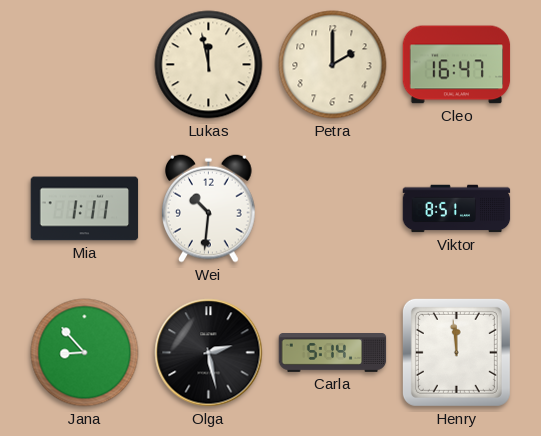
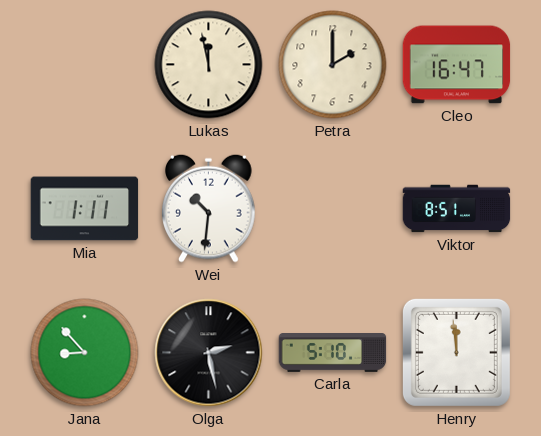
Carla: 5:14 -> 5:10
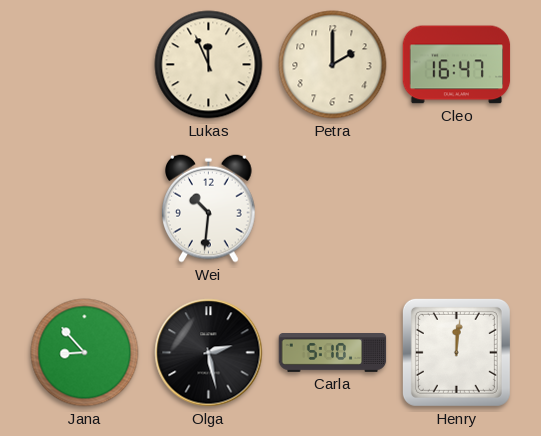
Lukas: 11:58 -> 11:56
Mia: 1:11 -> none
Viktor: 8:51 -> none
Henry: 11:59 -> 12:01
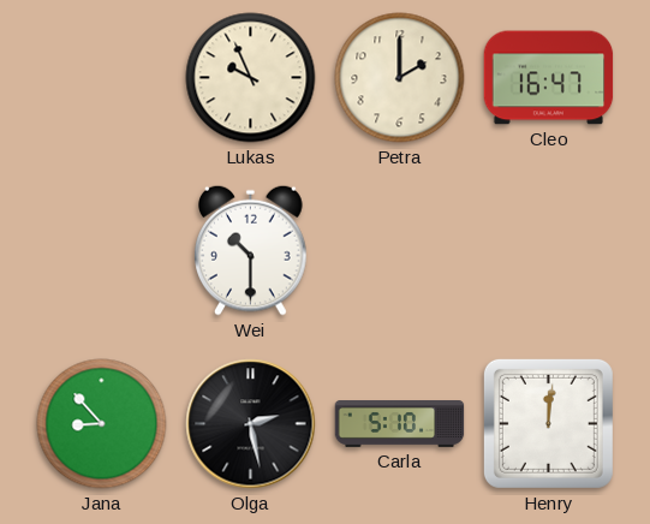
Lukas: 11:56 -> 9:56
Wei: 10:31 -> 10:30
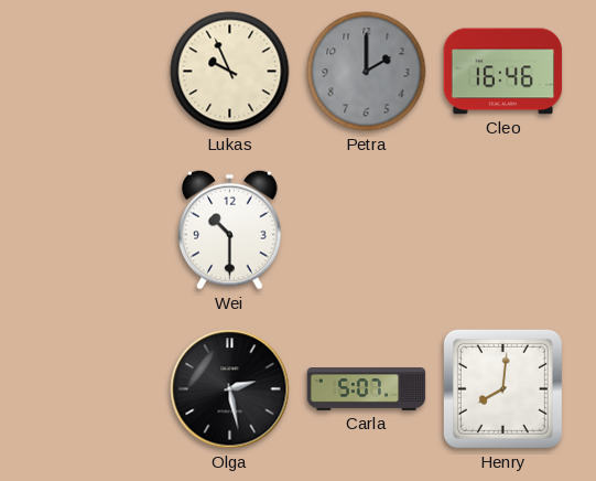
Petra dial: cream -> grey
Cleo: 16:47 -> 16:46
Jana: 8:53 -> none
Carla: 5:10 -> 5:07
Henry: 12:01 -> 8:01
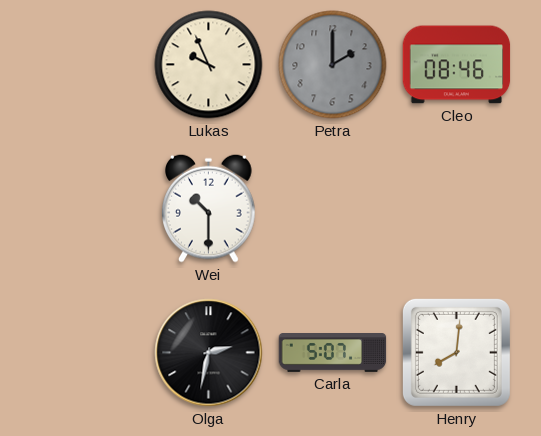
Cleo: 16:46 -> 08:46
Olga: 2:28 -> 2:32
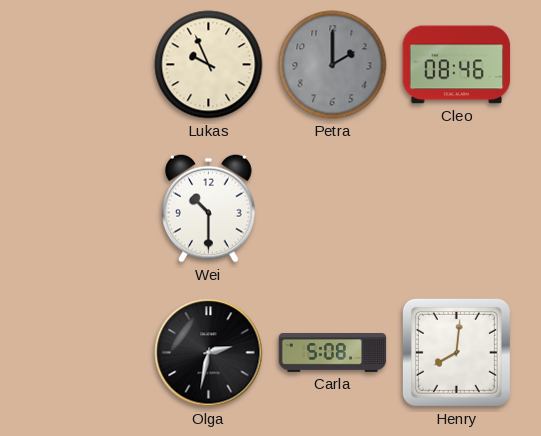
Carla: 5:07 -> 5:08
